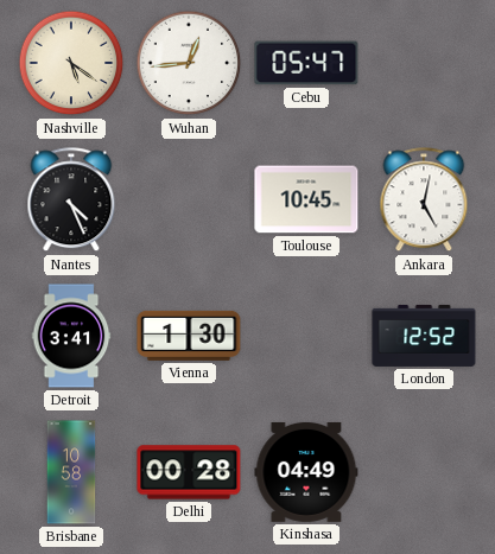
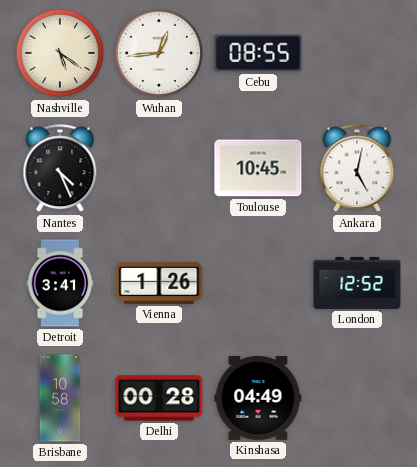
Cebu: 05:47 -> 08:55
Vienna: 1:30 -> 1:26
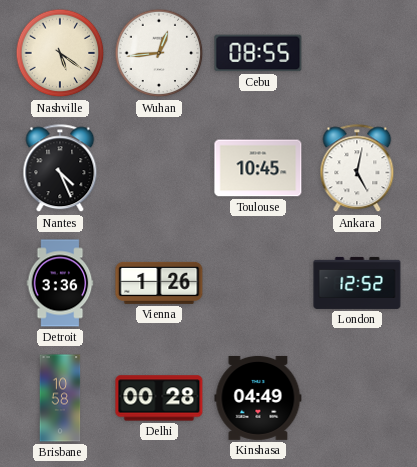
Detroit: 3:41 -> 3:36
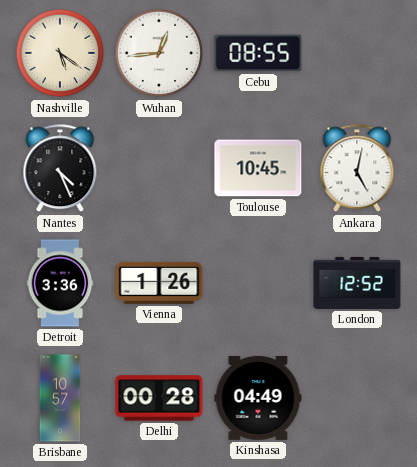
Brisbane: 10:58 -> 10:57
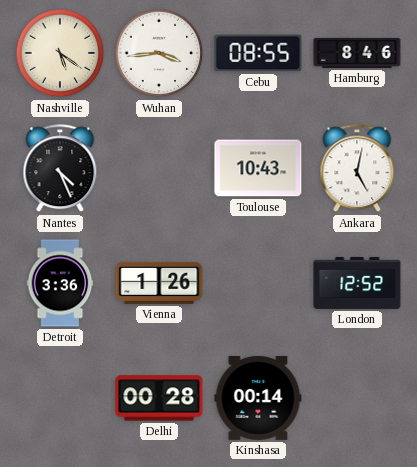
Wuhan: 12:44 -> 3:44
Hamburg: none -> 8:46
Toulouse: 10:45 -> 10:43
Brisbane: 10:57 -> none
Kinshasa: 04:49 -> 00:14
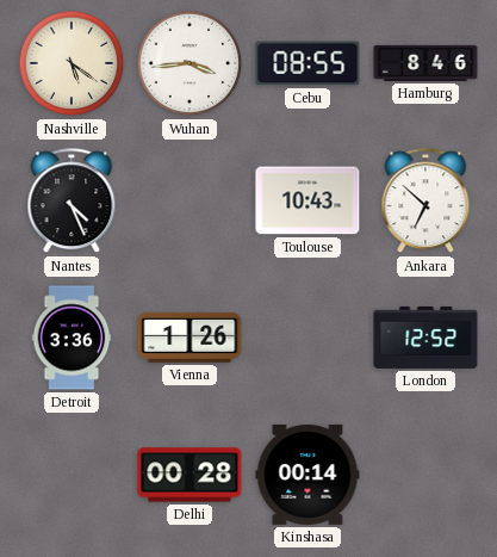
Ankara: 5:02 -> 6:52
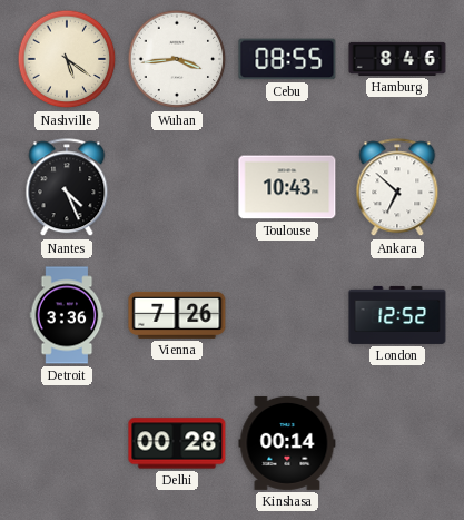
Vienna: 1:26 -> 7:26
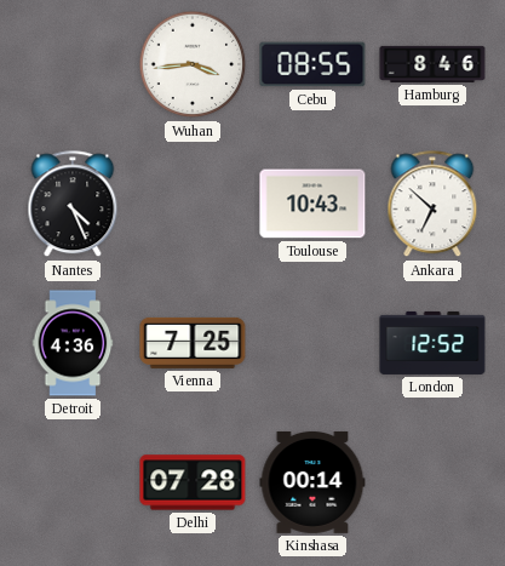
Nashville: 5:21 -> none
Detroit: 3:36 -> 4:36
Vienna: 7:26 -> 7:25
Delhi: 00:28 -> 07:28
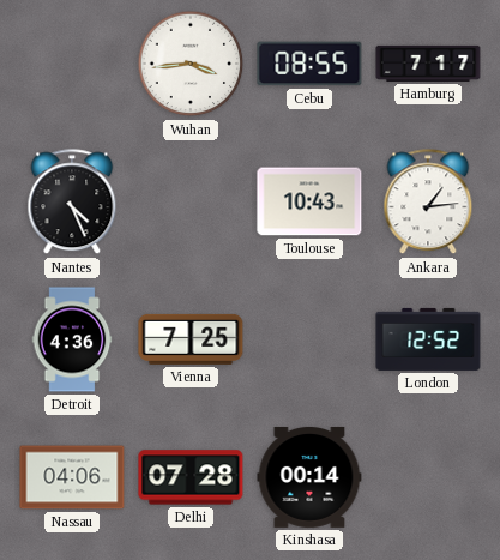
Hamburg: 8:46 -> 7:17
Ankara: 6:52 -> 1:14
Nassau: none -> 04:06
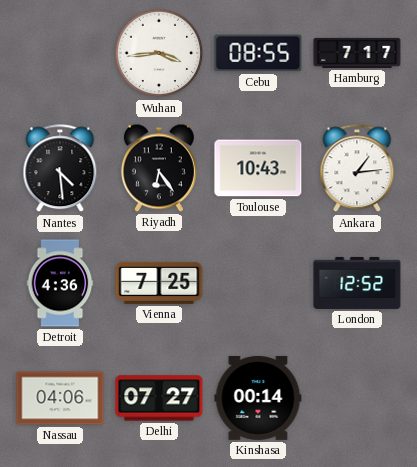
Nantes: 4:26 -> 4:29
Riyadh: none -> 6:24
Delhi: 07:28 -> 07:27
